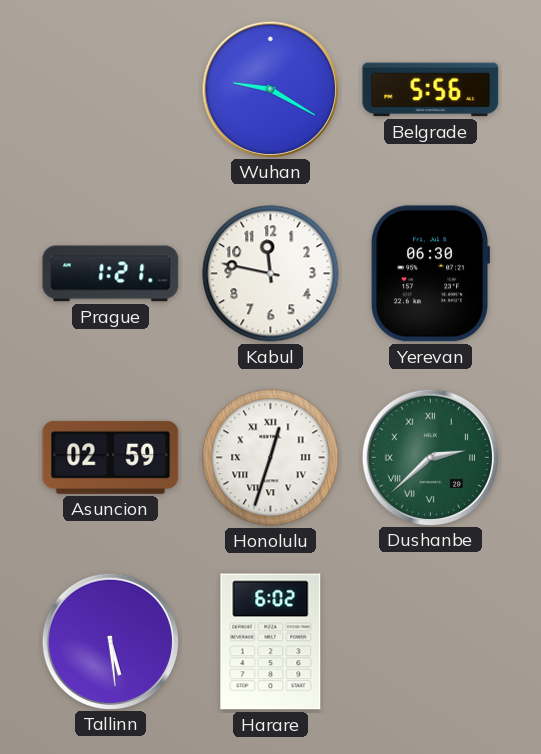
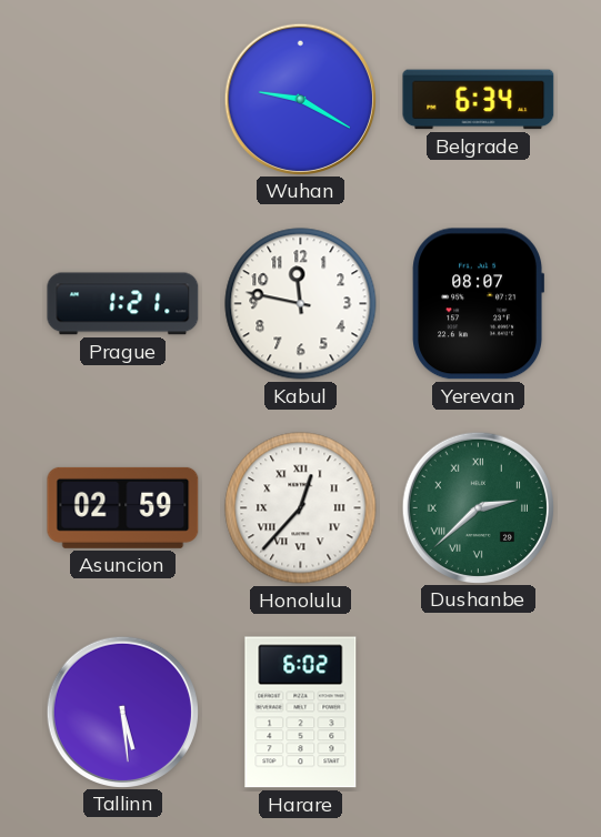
Belgrade: 5:56 -> 6:34
Yerevan: 06:30 -> 08:07
Honolulu: 12:33 -> 12:37
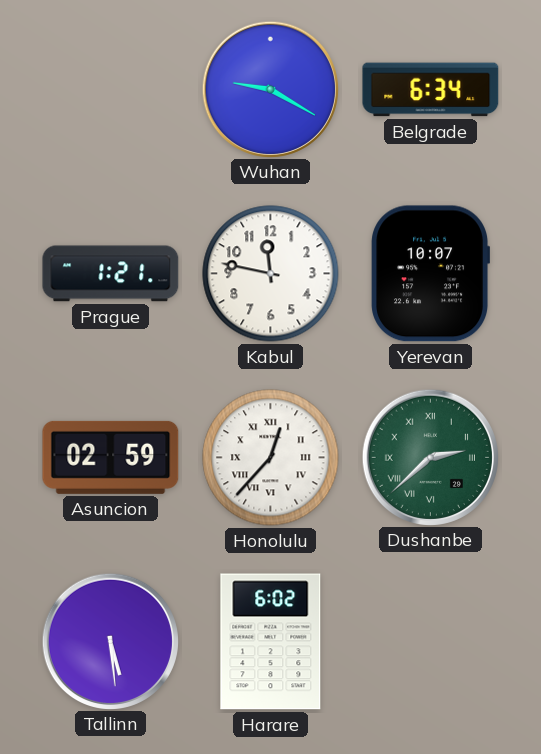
Yerevan: 08:07 -> 10:07
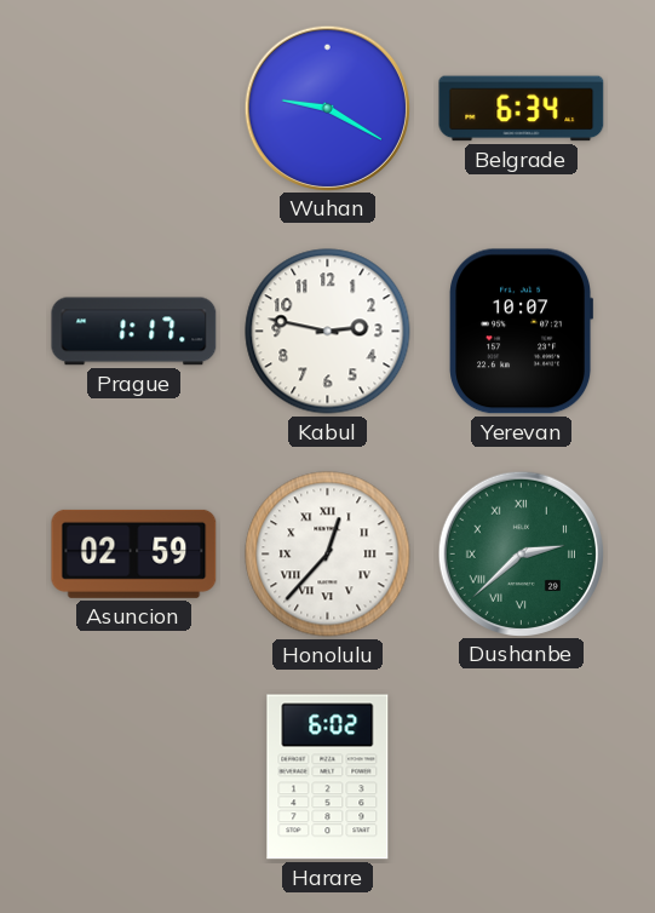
Prague: 1:21 -> 1:17
Kabul: 11:47 -> 2:47
Tallinn: 5:29 -> none
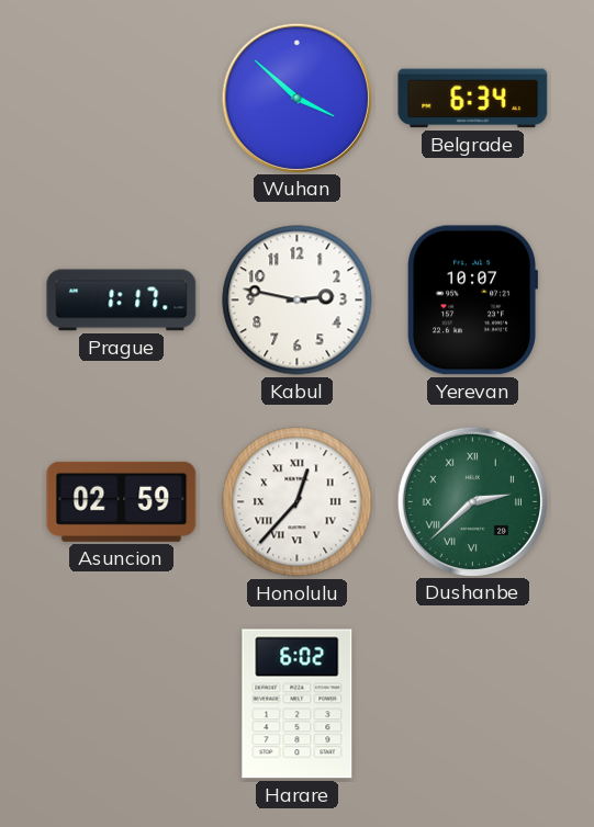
Wuhan: 9:20 -> 3:52
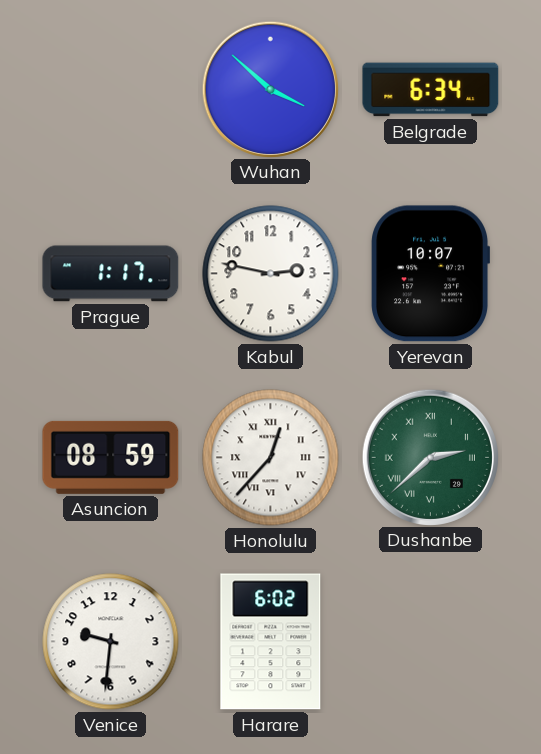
Asuncion: 02:59 -> 08:59
Venice: none -> 9:31
